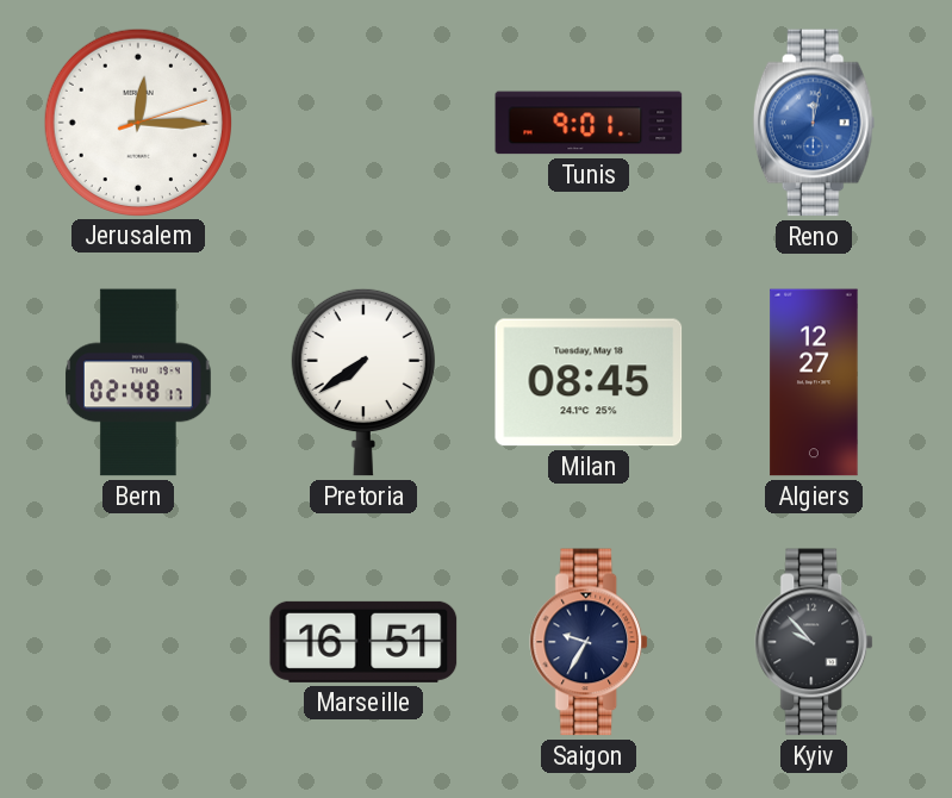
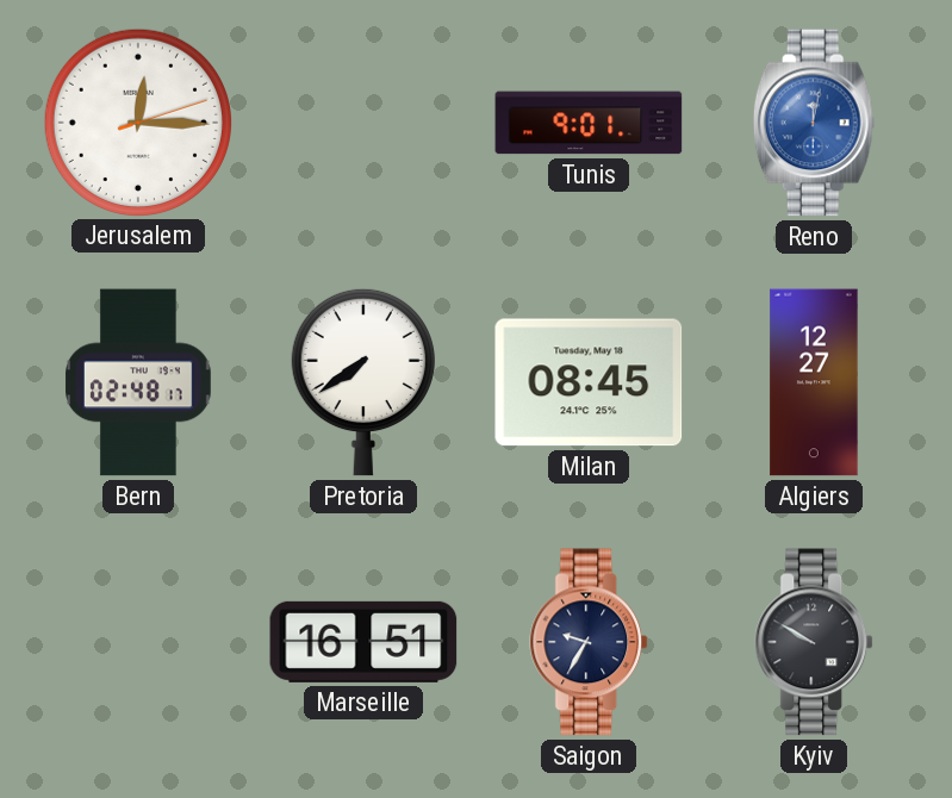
Kyiv: 9:53 -> 9:50
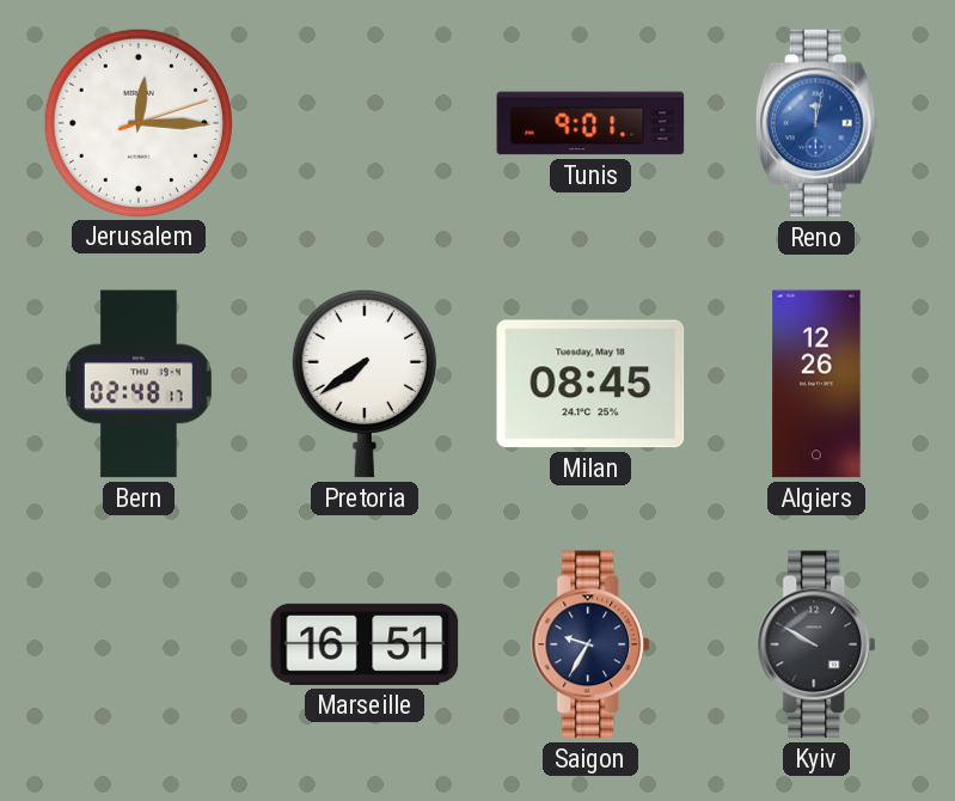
Algiers: 12:27 -> 12:26
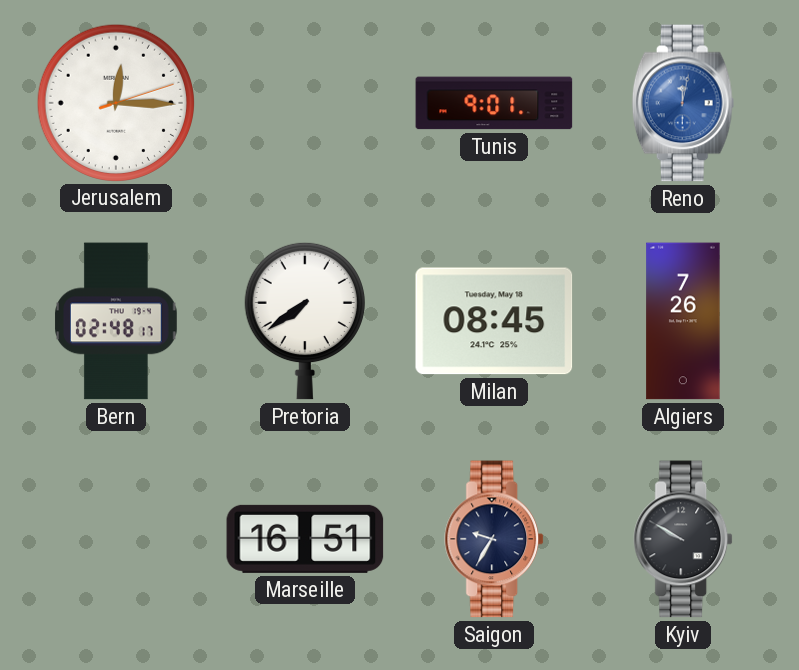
Algiers: 12:26 -> 7:26
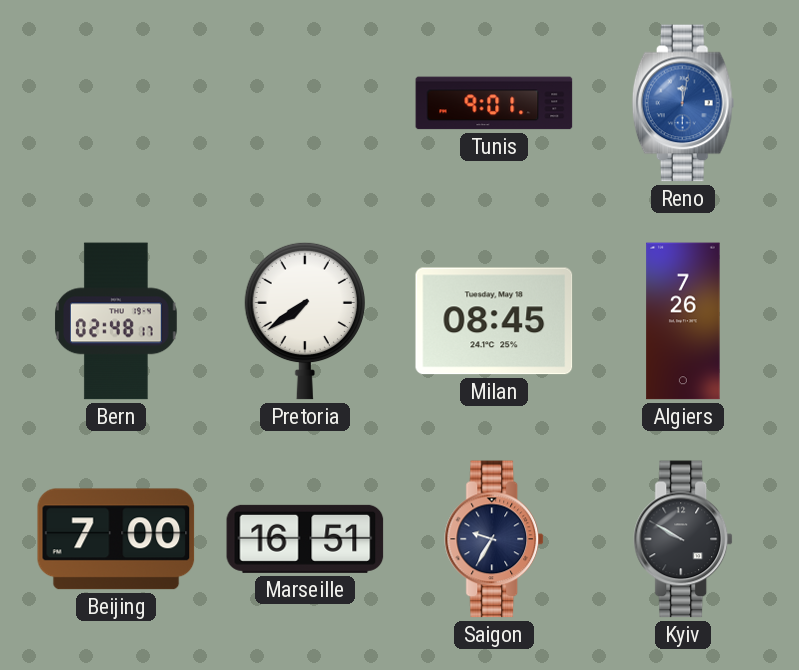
Jerusalem: 12:15 -> none
Beijing: none -> 7:00
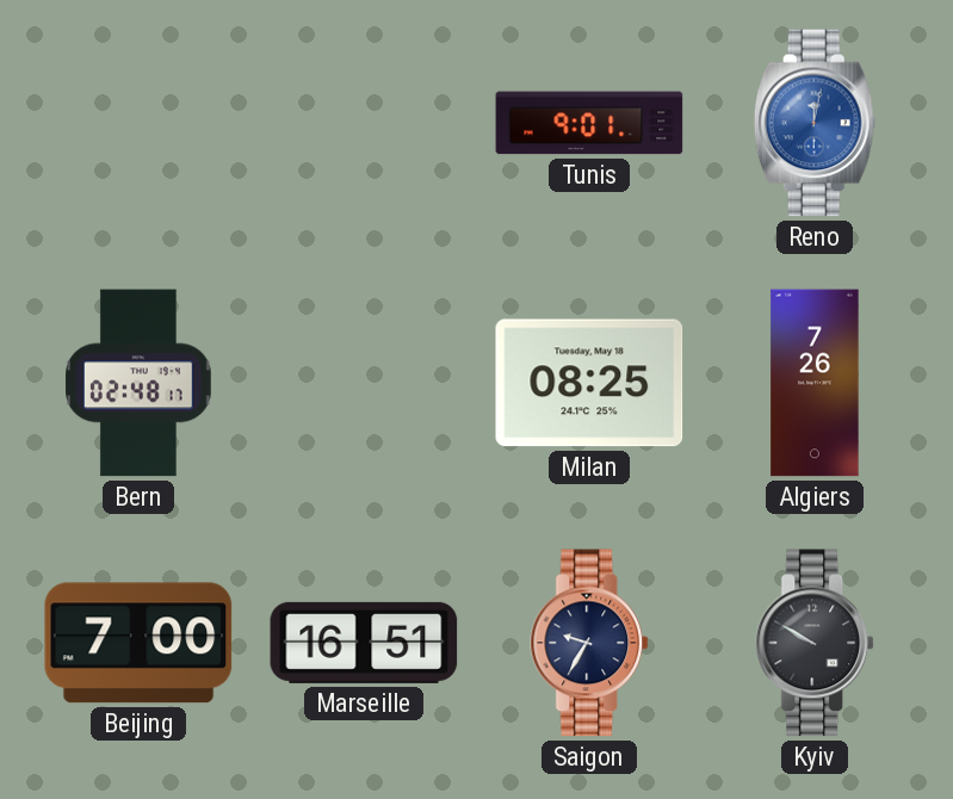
Pretoria: 7:39 -> none
Milan: 08:45 -> 08:25
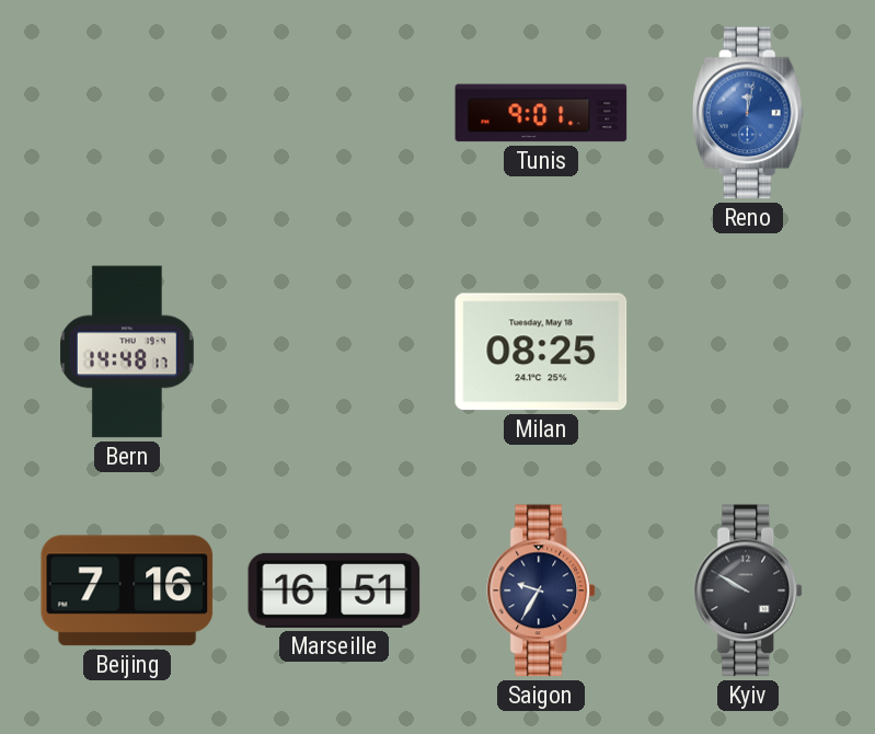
Bern: 02:48 -> 14:48
Algiers: 7:26 -> none
Beijing: 7:00 -> 7:16
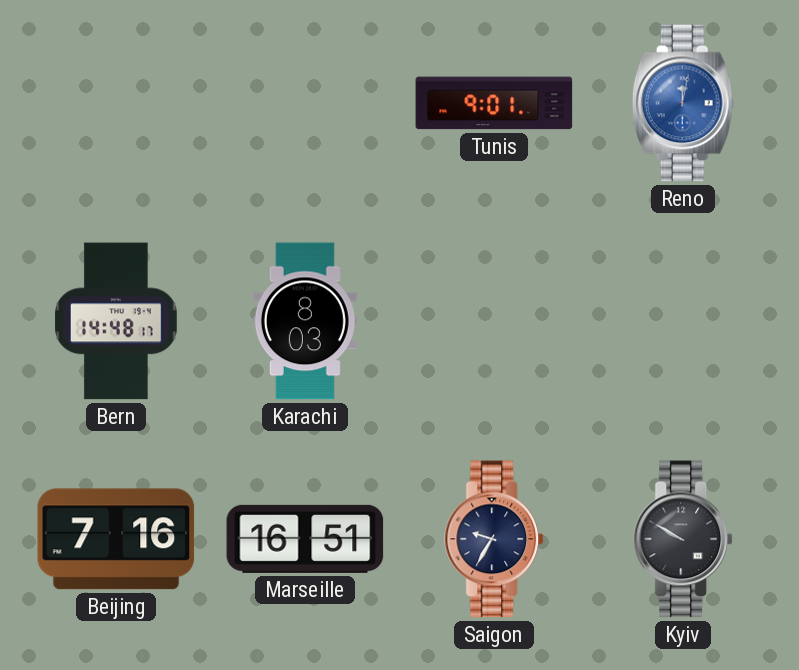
Karachi: none -> 8:03
Milan: 08:25 -> none
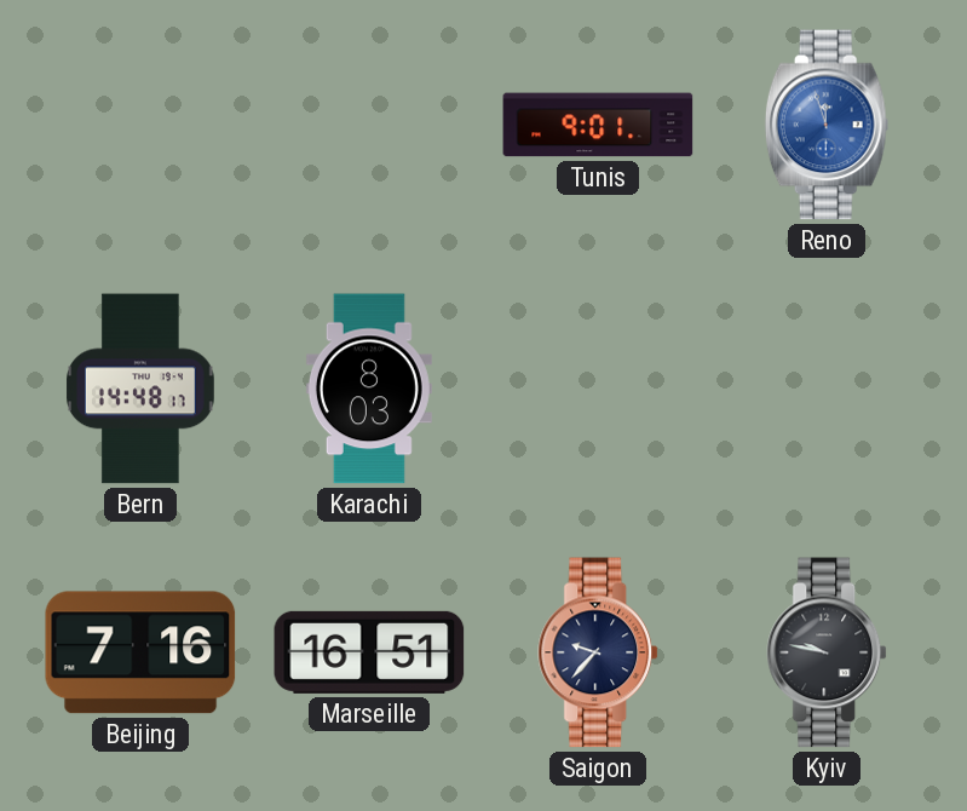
Reno: 12:02 -> 11:57
Saigon: 9:35 -> 9:37
Kyiv: 9:50 -> 9:47
